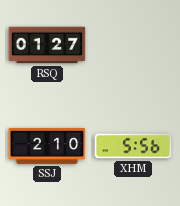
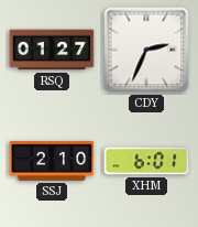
CDY: none -> 2:34
XHM: 5:56 -> 6:01
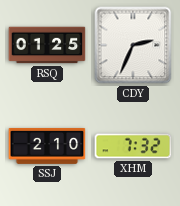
RSQ: 01:27 -> 01:25
XHM: 6:01 -> 7:32
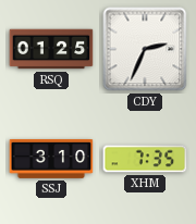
SSJ: 2:10 -> 3:10
XHM: 7:32 -> 7:35
